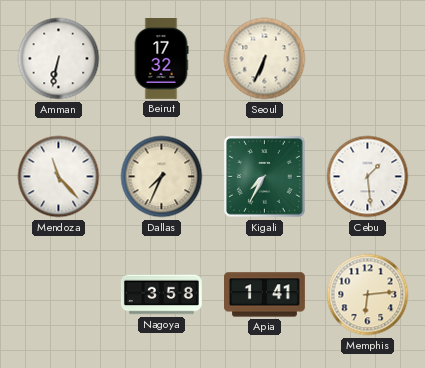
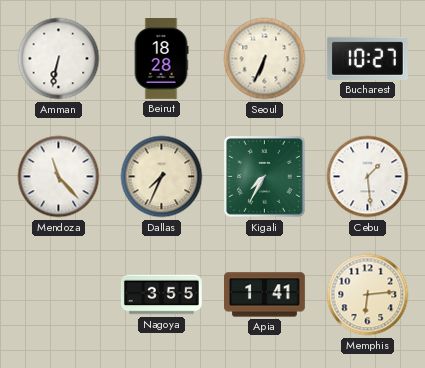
Beirut: 17:32 -> 18:28
Bucharest: none -> 10:27
Nagoya: 3:58 -> 3:55
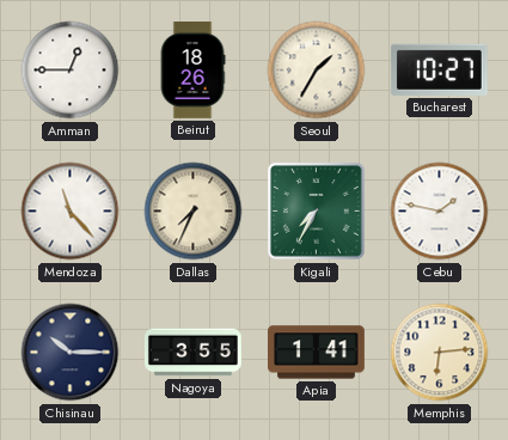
Amman: 6:32 -> 12:45
Beirut: 18:28 -> 18:26
Seoul: 6:34 -> 1:35
Cebu: 1:29 -> 1:47
Chisinau: none -> 10:15
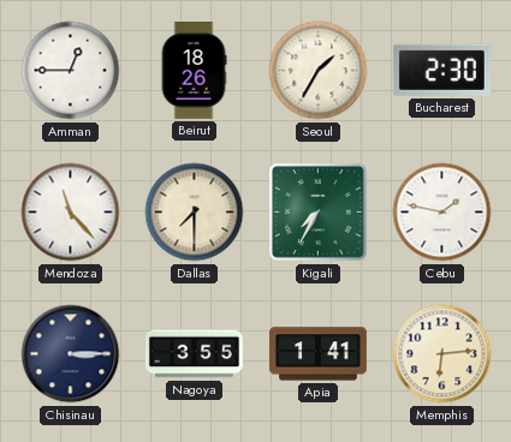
Bucharest: 10:27 -> 2:30
Dallas: 7:34 -> 7:30
Chisinau: 10:15 -> 3:15
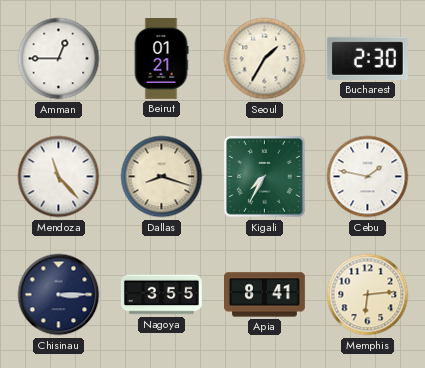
Beirut: 18:26 -> 01:21
Dallas: 7:30 -> 8:18
Apia: 1:41 -> 8:41
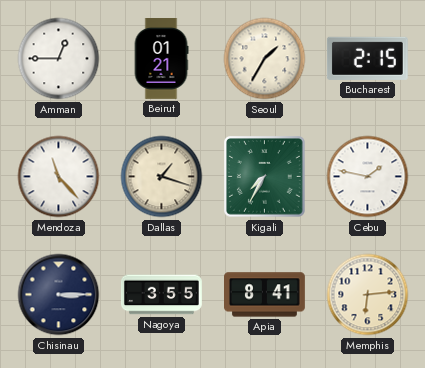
Bucharest: 2:30 -> 2:15
Dallas: 8:18 -> 1:18
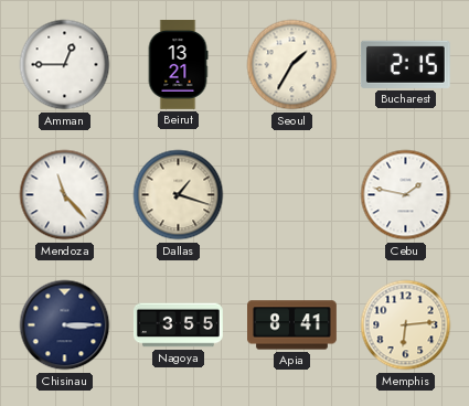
Beirut: 01:21 -> 13:21
Kigali: 7:35 -> none
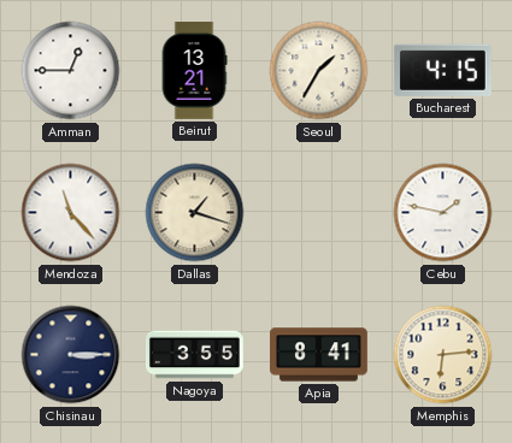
Bucharest: 2:15 -> 4:15
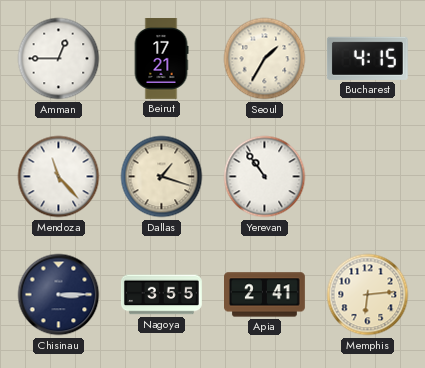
Beirut: 13:21 -> 17:21
Yerevan: none -> 10:54
Cebu: 1:47 -> none
Apia: 8:41 -> 2:41
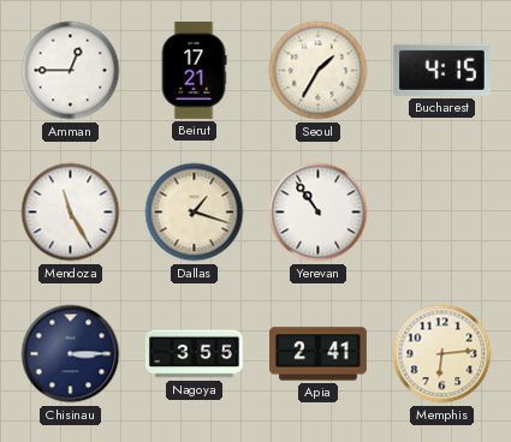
Mendoza: 11:23 -> 11:25
